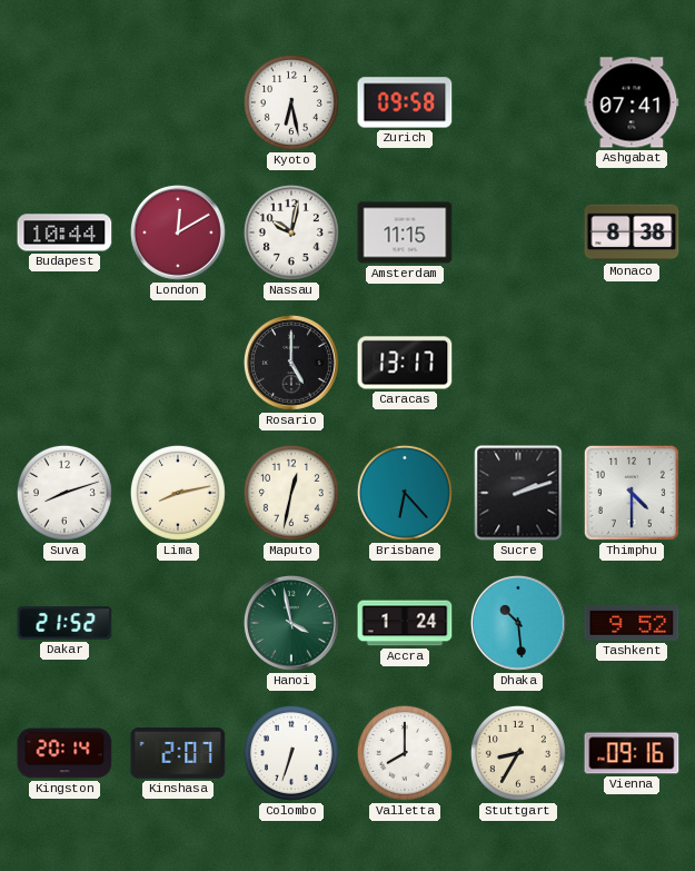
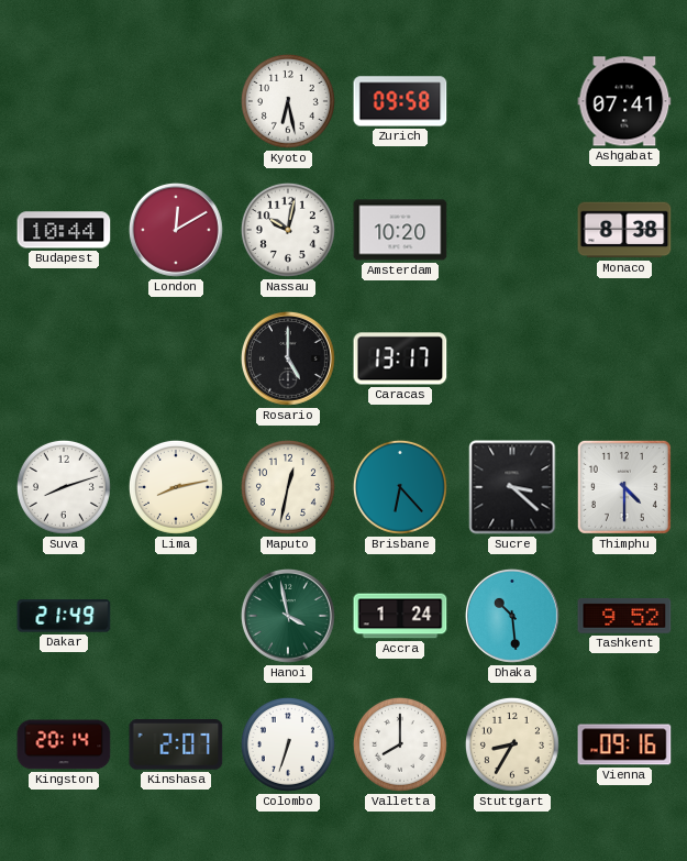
Amsterdam: 11:15 -> 10:20
Sucre: 2:12 -> 3:22
Dakar: 21:52 -> 21:49
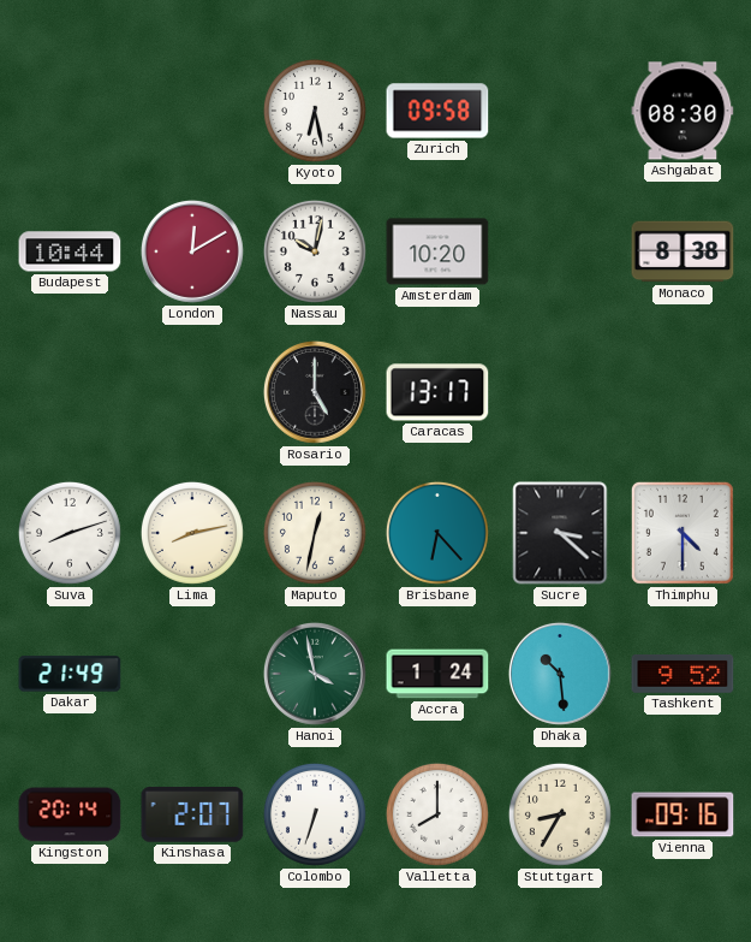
Ashgabat: 07:41 -> 08:30
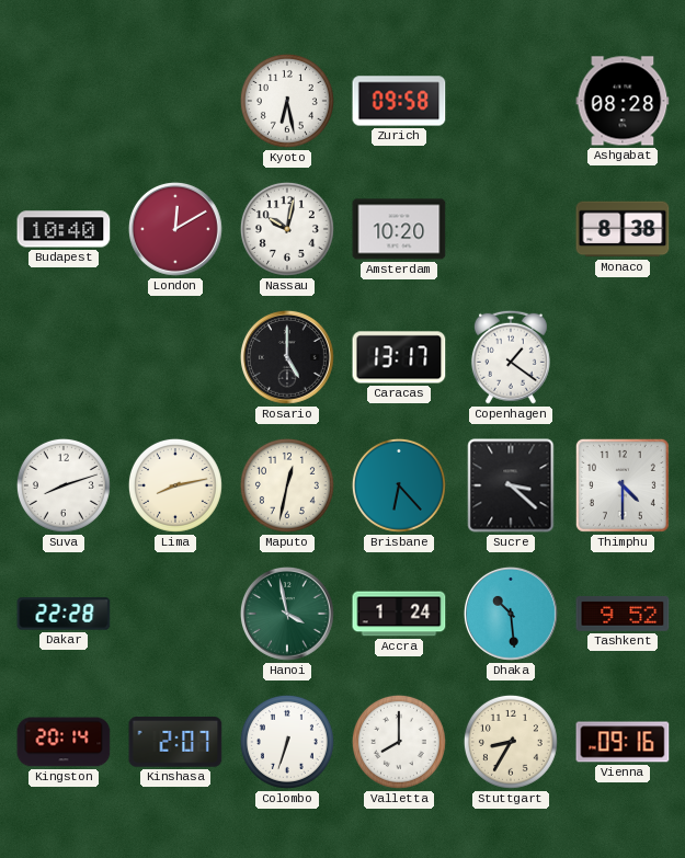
Ashgabat: 08:30 -> 08:28
Budapest: 10:44 -> 10:40
Copenhagen: none -> 1:21
Dakar: 21:49 -> 22:28
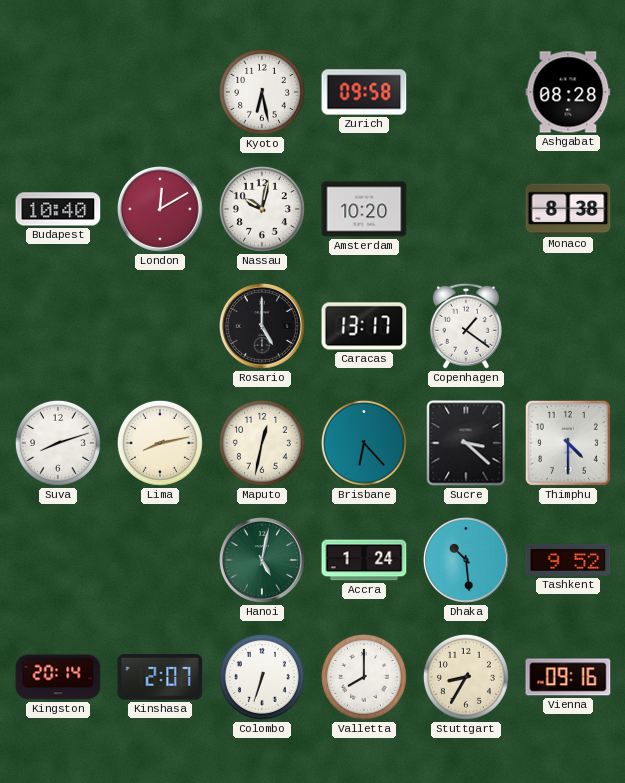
Dakar: 22:28 -> none
Hanoi: 3:58 -> 5:02
